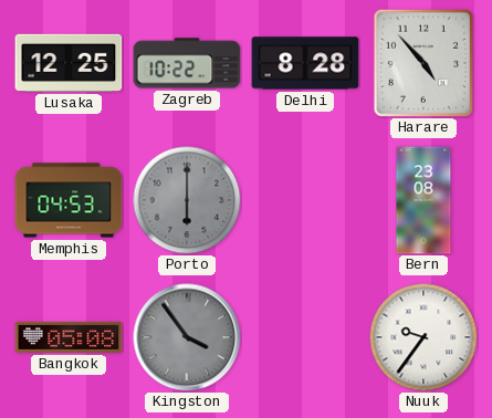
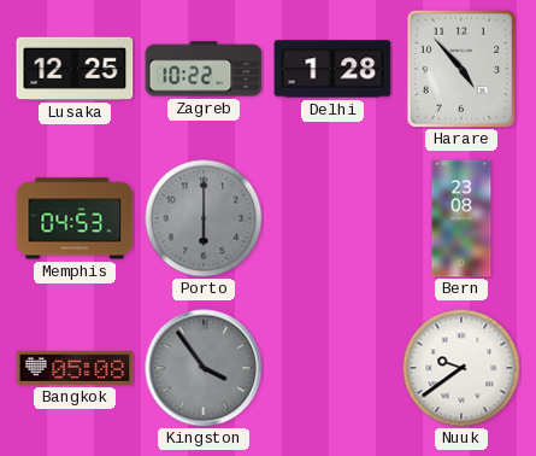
Delhi: 8:28 -> 1:28
Nuuk: 9:36 -> 9:39
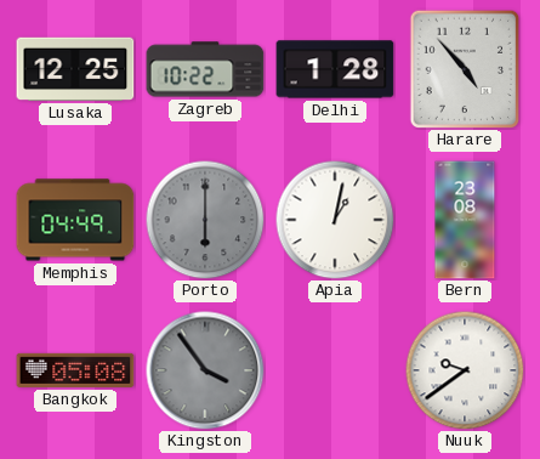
Memphis: 04:53 -> 04:49
Apia: none -> 1:02
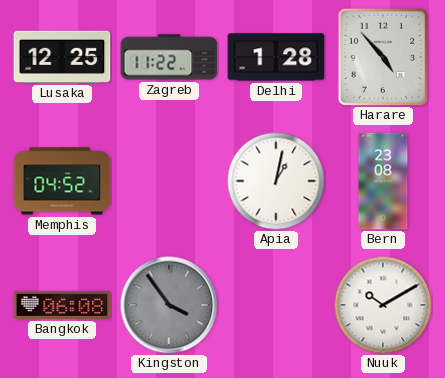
Zagreb: 10:22 -> 11:22
Memphis: 04:49 -> 04:52
Porto: 6:00 -> none
Bangkok: 05:08 -> 06:08
Nuuk: 9:39 -> 10:10
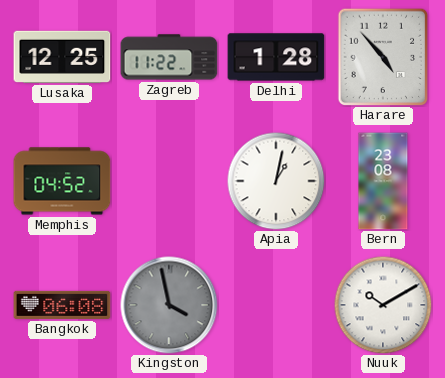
Kingston: 3:54 -> 3:58
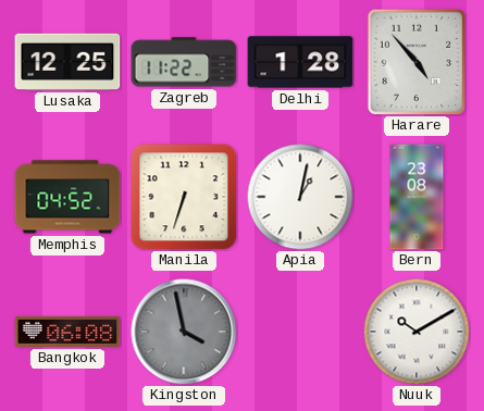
Manila: none -> 6:33
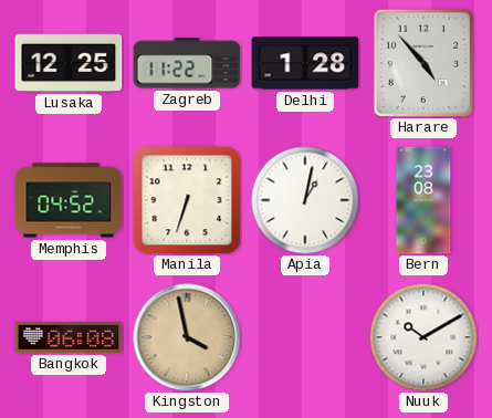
Kingston dial: grey -> champagne
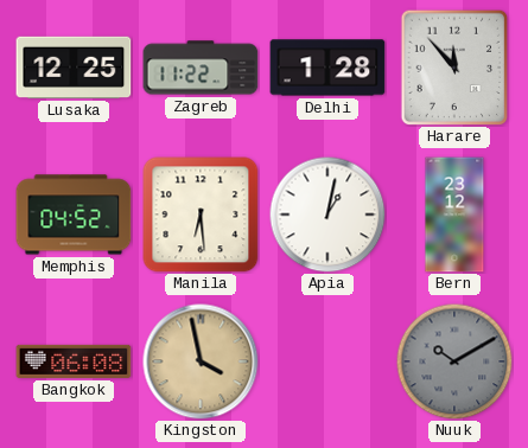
Harare: 4:53 -> 11:53
Manila: 6:33 -> 6:29
Bern: 23:08 -> 23:12
Nuuk dial: white -> grey
